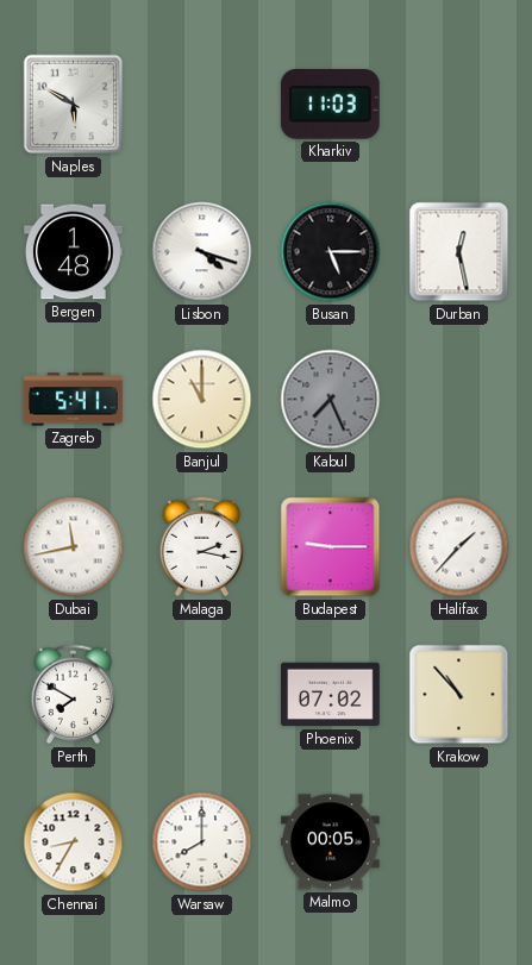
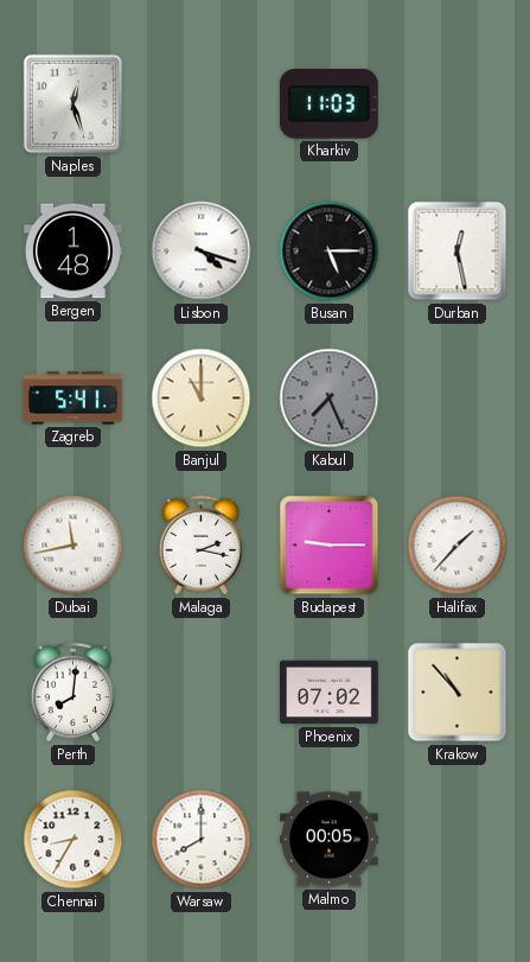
Naples: 5:50 -> 12:27
Perth: 7:50 -> 8:01
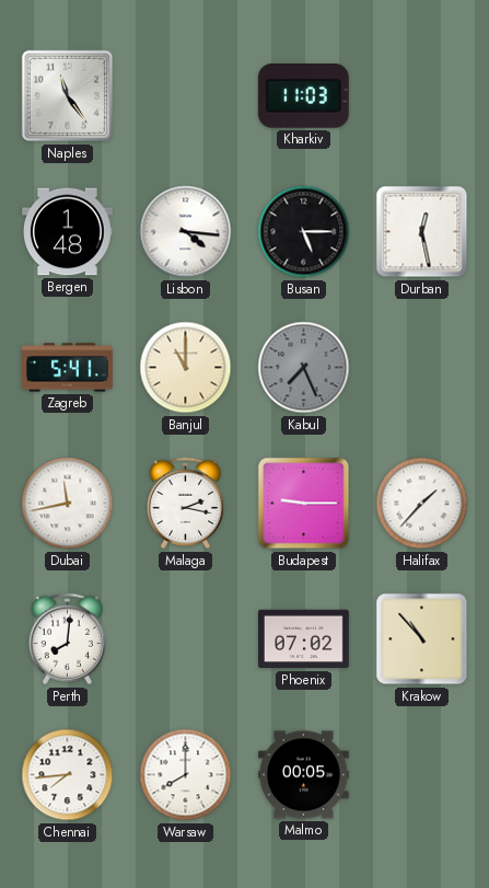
Naples: 12:27 -> 11:24
Lisbon: 4:18 -> 4:16
Chennai: 8:35 -> 7:44
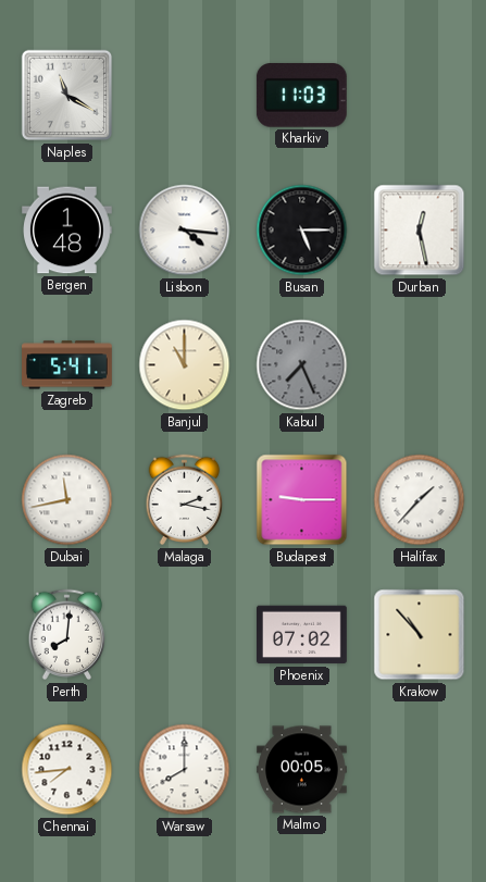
Naples: 11:24 -> 11:20
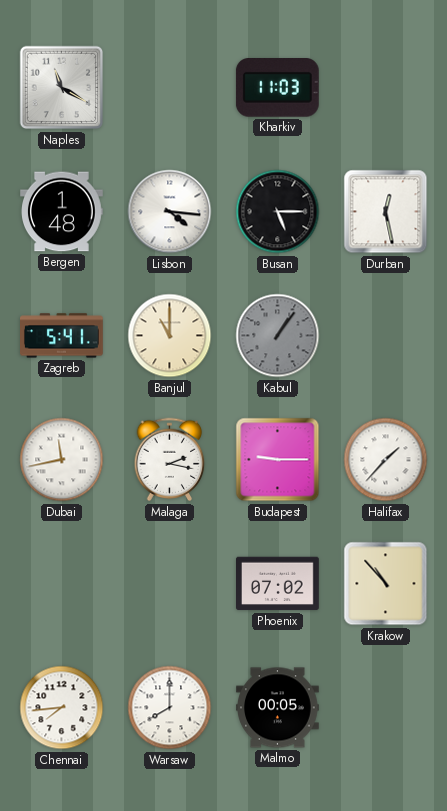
Kabul: 7:26 -> 1:06
Perth: 8:01 -> none
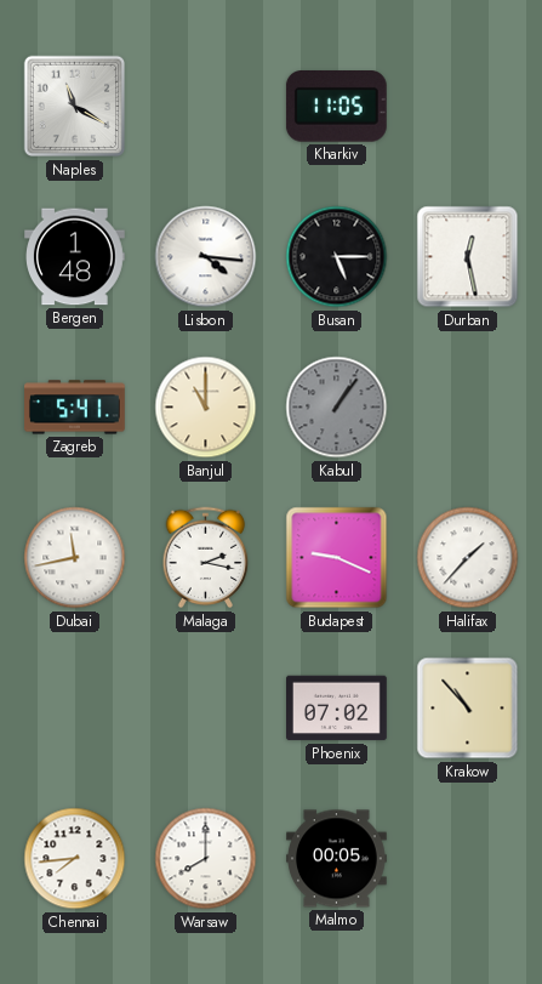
Kharkiv: 11:03 -> 11:05
Budapest: 9:15 -> 9:19
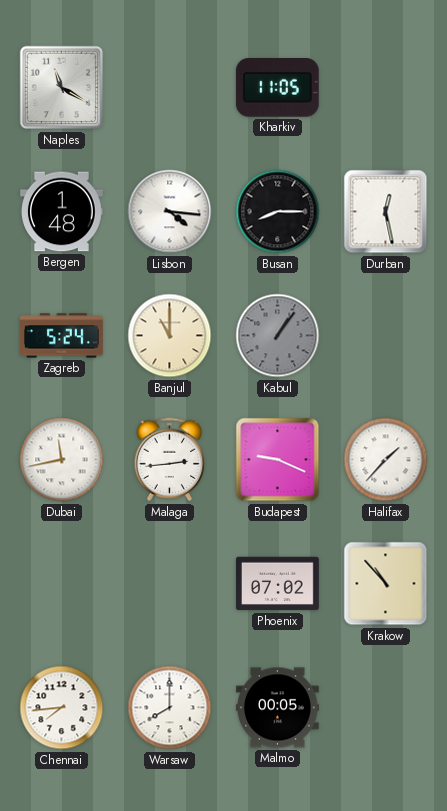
Busan: 5:15 -> 8:15
Zagreb: 5:41 -> 5:24
Malaga: 2:17 -> 2:44
